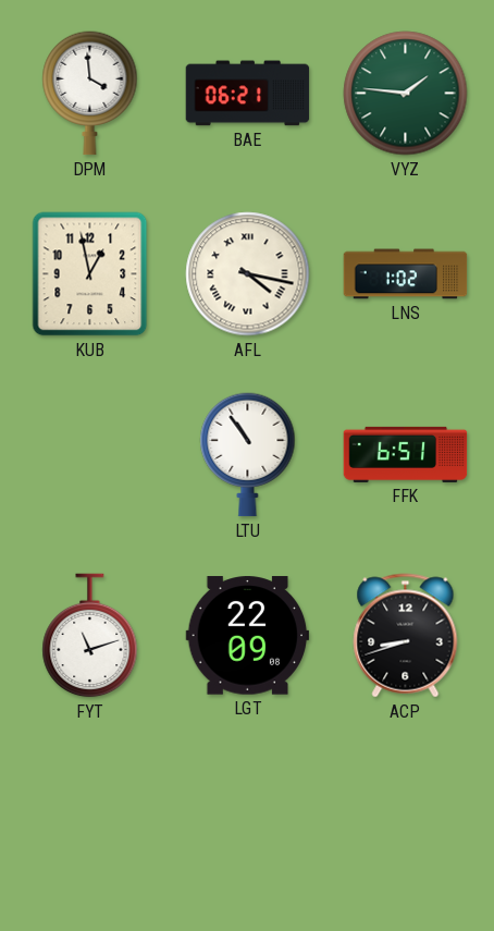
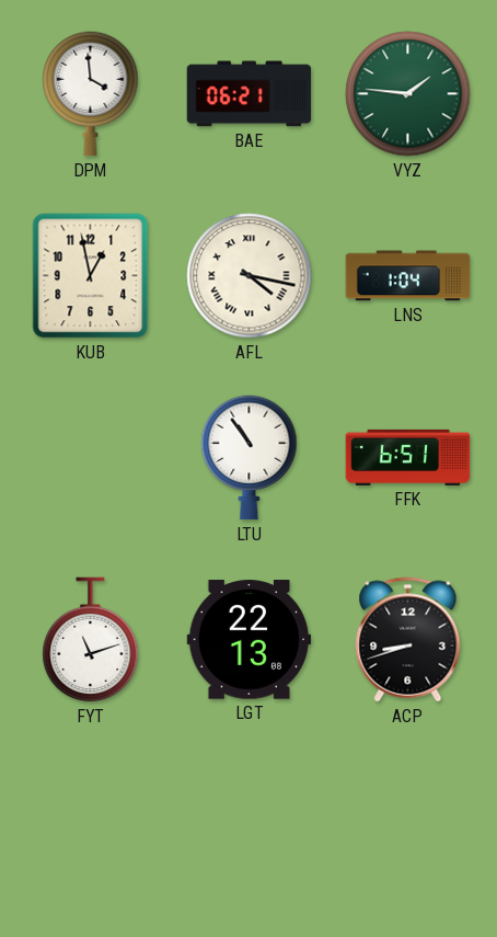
LNS: 1:02 -> 1:04
LGT: 22:09 -> 22:13
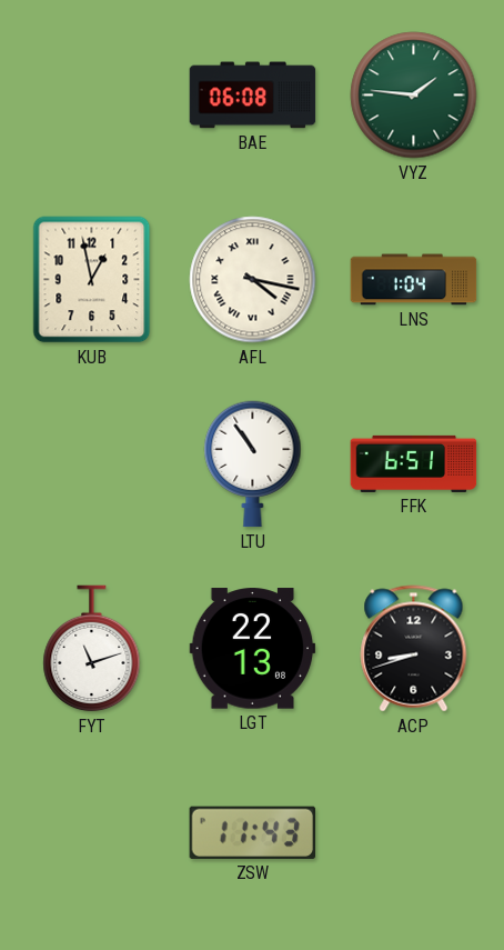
DPM: 3:59 -> none
BAE: 06:21 -> 06:08
ZSW: none -> 11:43
